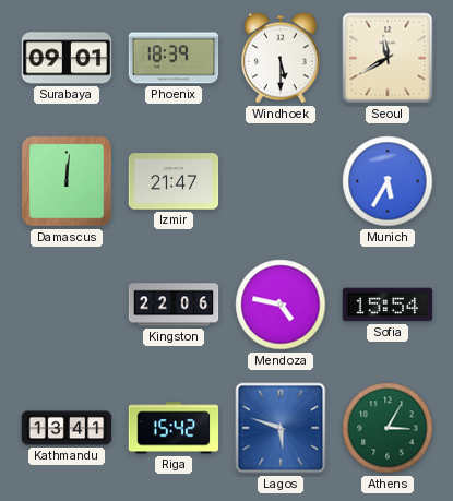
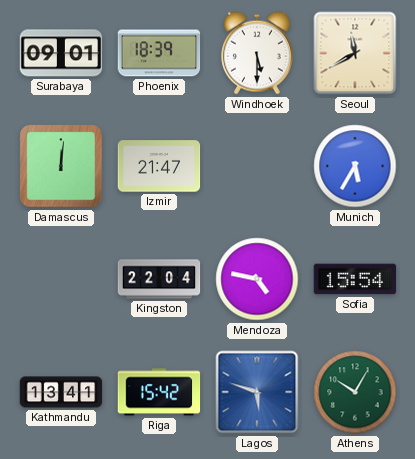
Kingston: 22:06 -> 22:04
Athens: 3:05 -> 10:05
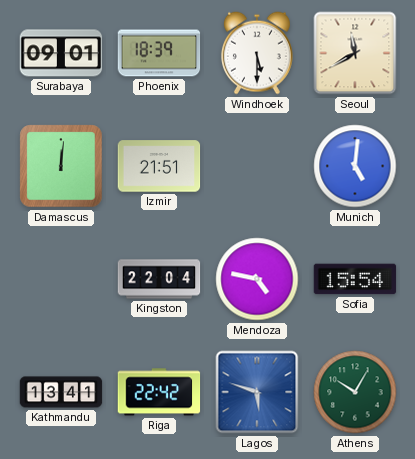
Izmir: 21:47 -> 21:51
Munich: 5:35 -> 5:01
Riga: 15:42 -> 22:42
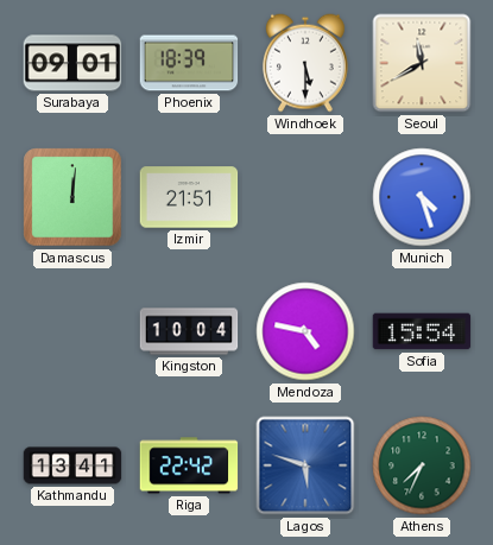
Munich: 5:01 -> 4:27
Kingston: 22:04 -> 10:04
Athens: 10:05 -> 7:34
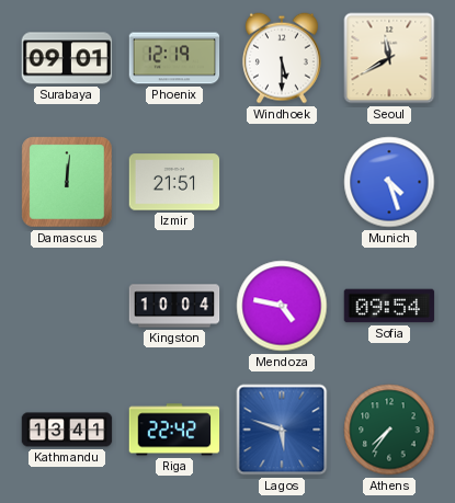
Phoenix: 18:39 -> 12:19
Sofia: 15:54 -> 09:54
Athens: 7:34 -> 7:36
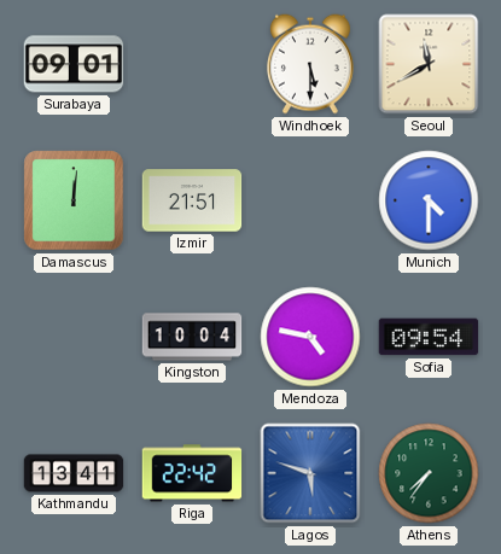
Phoenix: 12:19 -> none
Munich: 4:27 -> 4:30
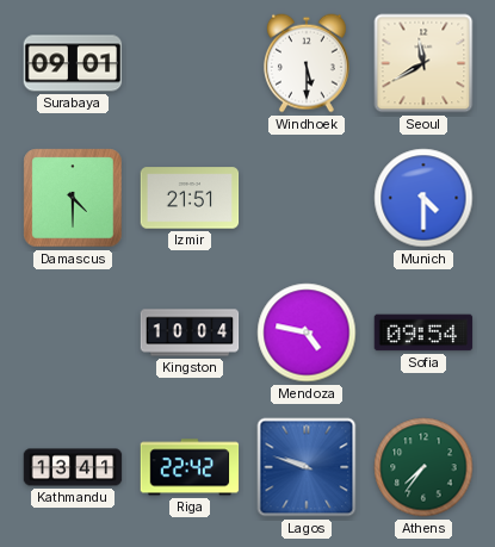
Damascus: 12:01 -> 4:30
Lagos: 5:48 -> 9:48
